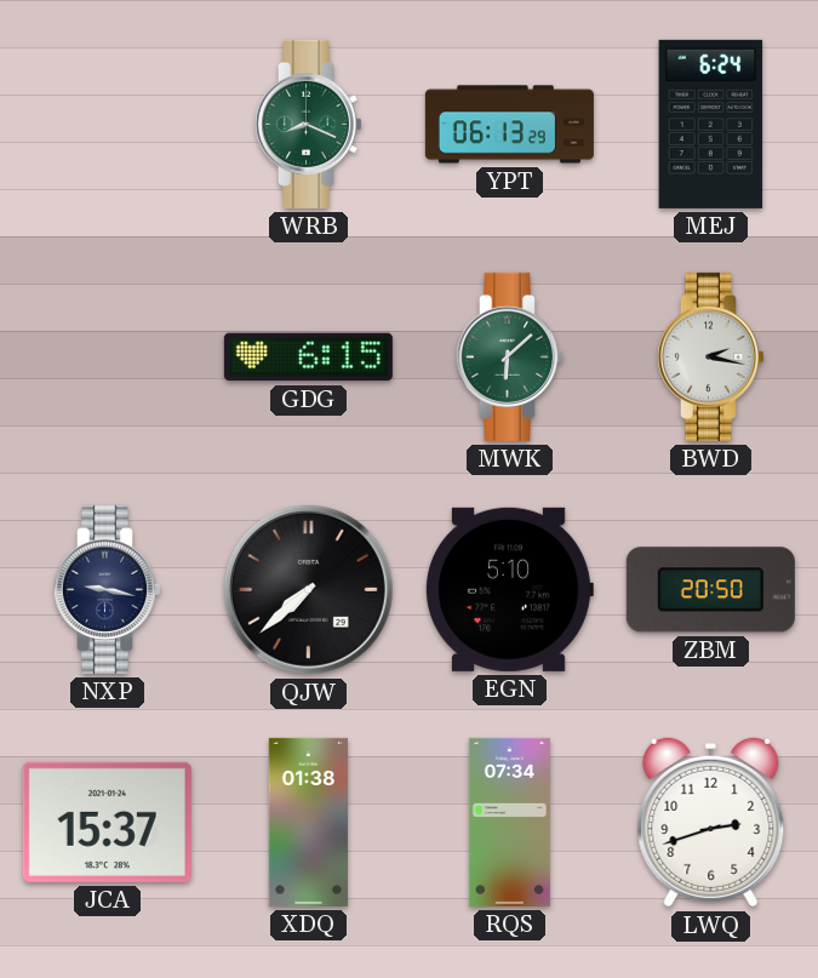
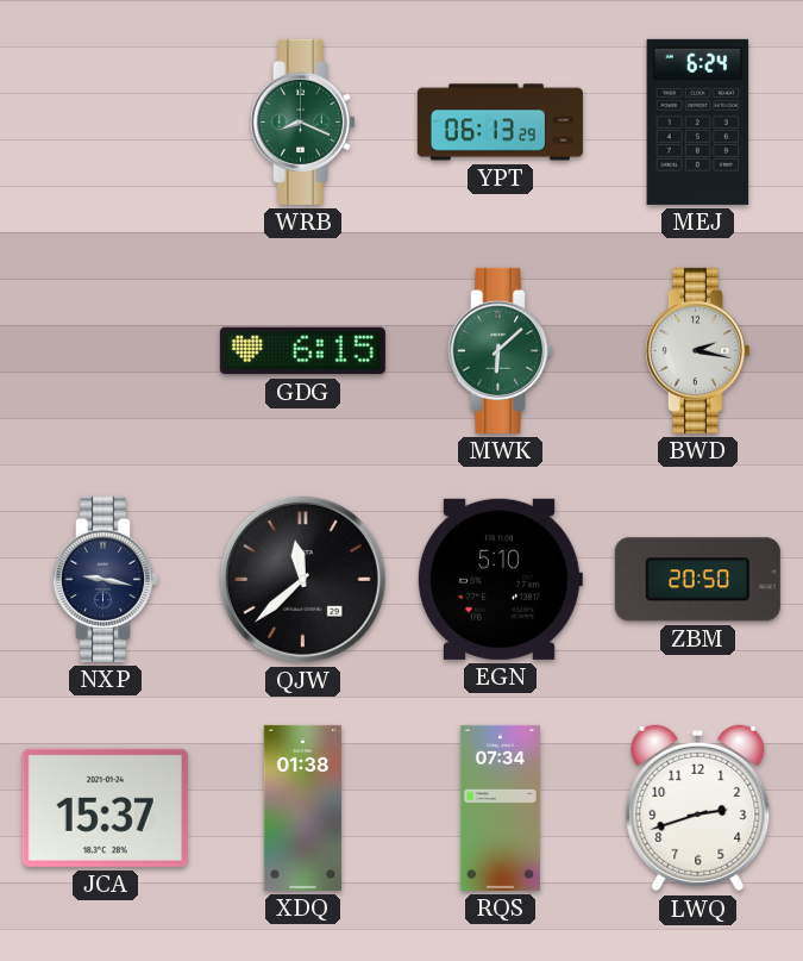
QJW: 7:38 -> 11:38
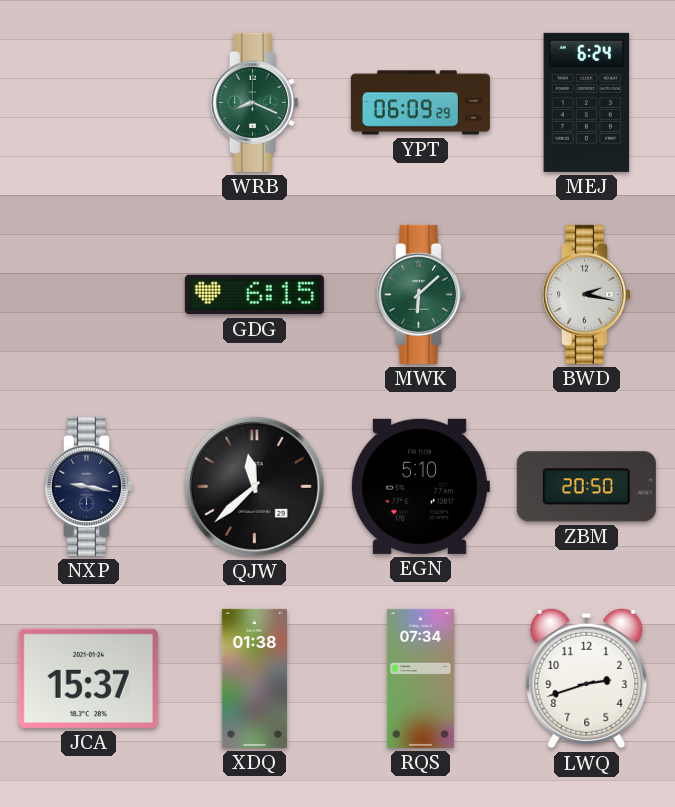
YPT: 06:13 -> 06:09
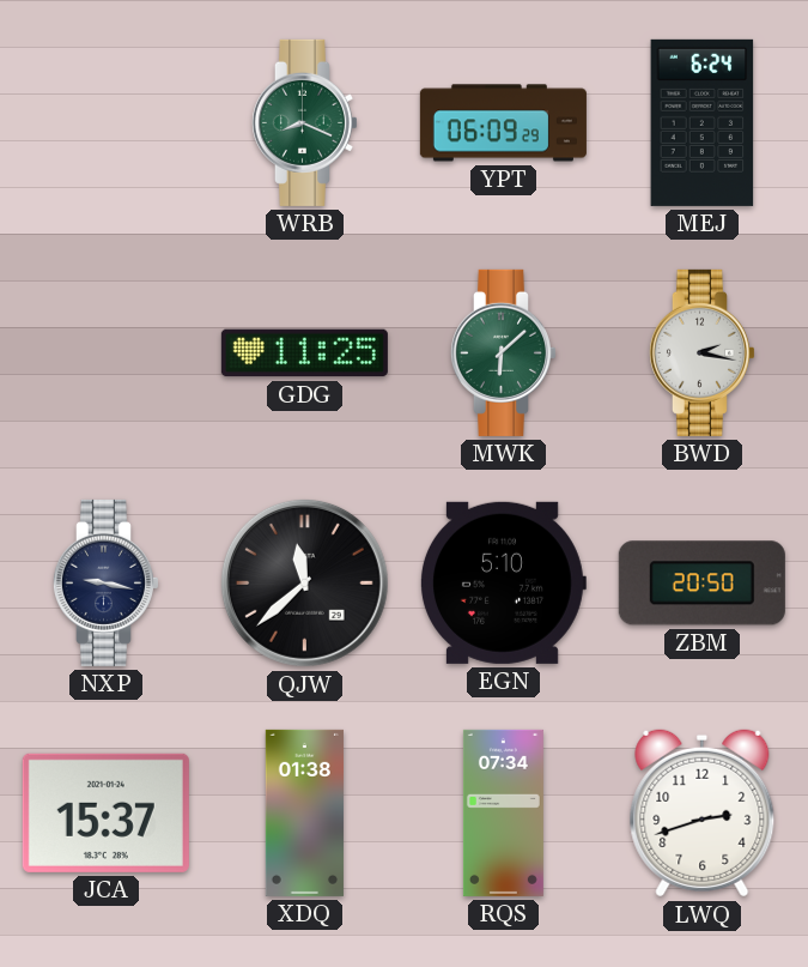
GDG: 6:15 -> 11:25
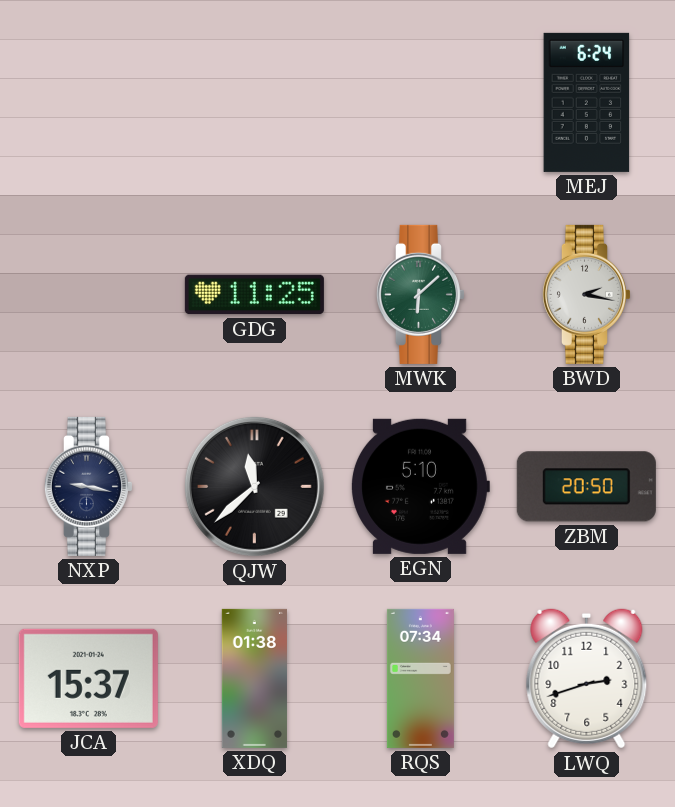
WRB: 8:19 -> none
YPT: 06:09 -> none
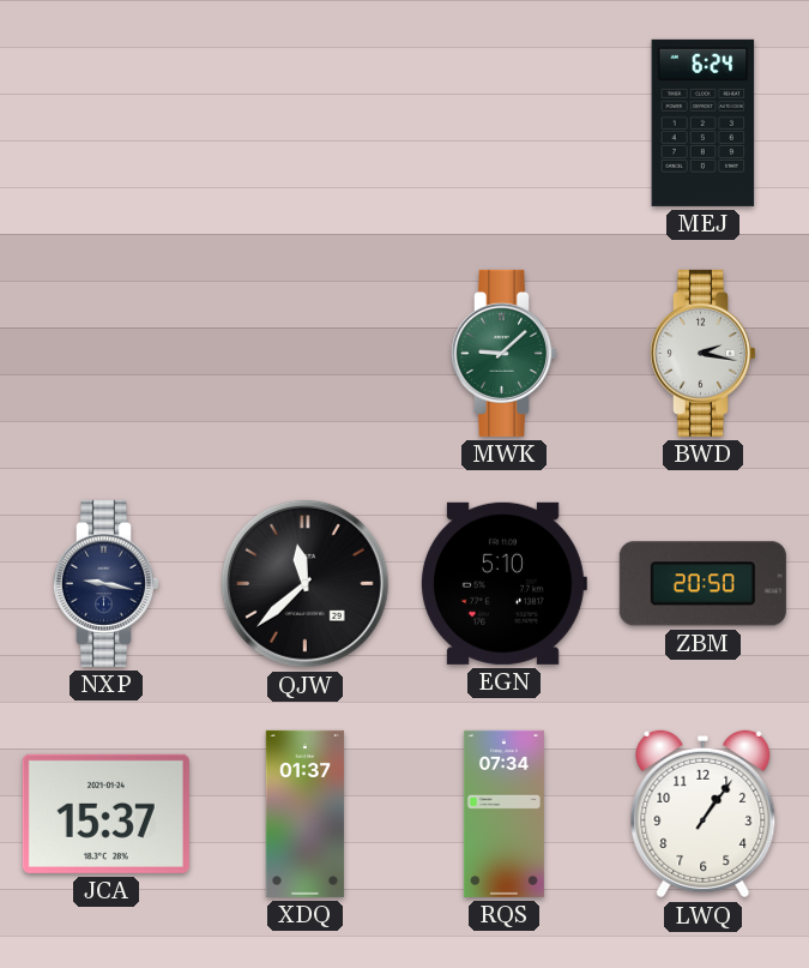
GDG: 11:25 -> none
MWK: 6:08 -> 9:08
XDQ: 01:38 -> 01:37
LWQ: 2:42 -> 1:06
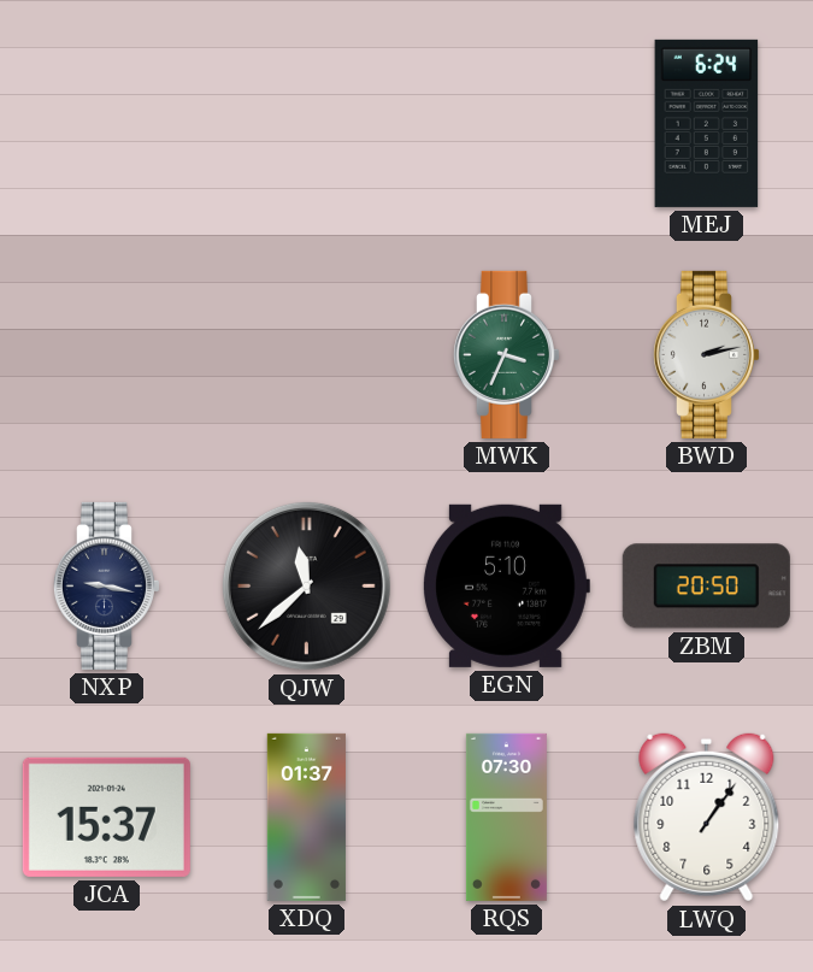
MWK: 9:08 -> 3:34
BWD: 2:17 -> 2:13
RQS: 07:34 -> 07:30
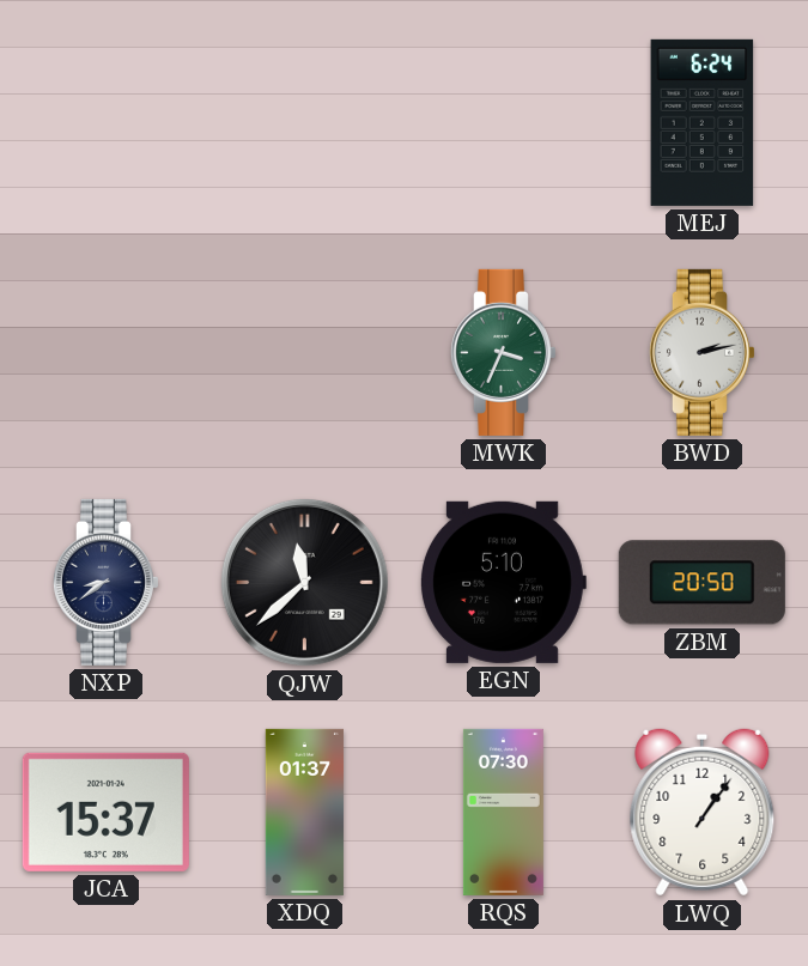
NXP: 9:17 -> 8:39
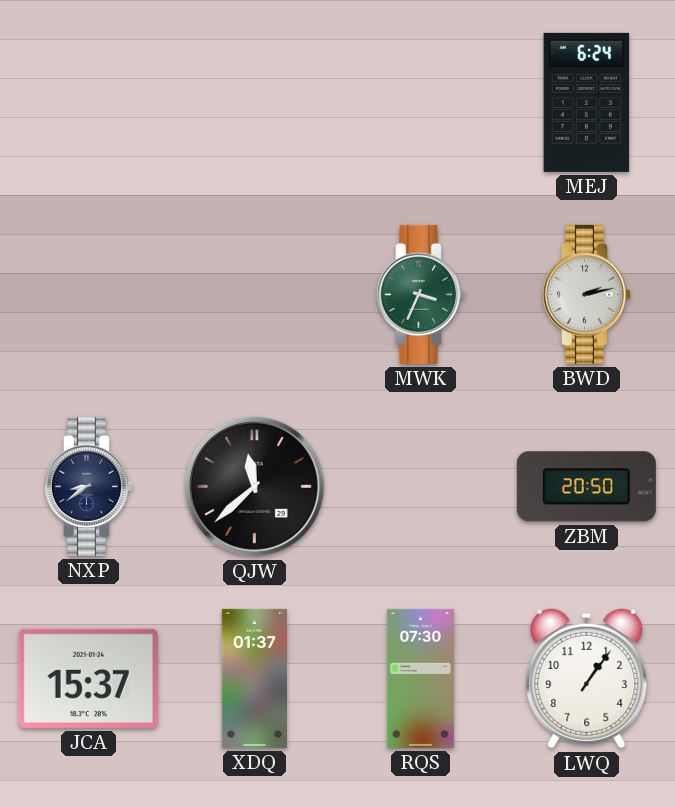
EGN: 5:10 -> none
